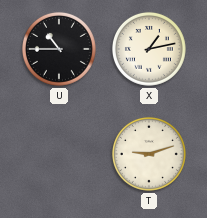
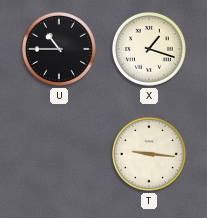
X: 1:13 -> 1:18
T: 9:12 -> 9:16
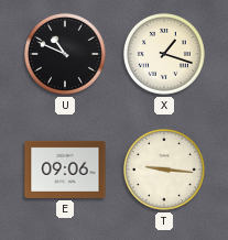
U: 10:45 -> 10:49
E: none -> 09:06
